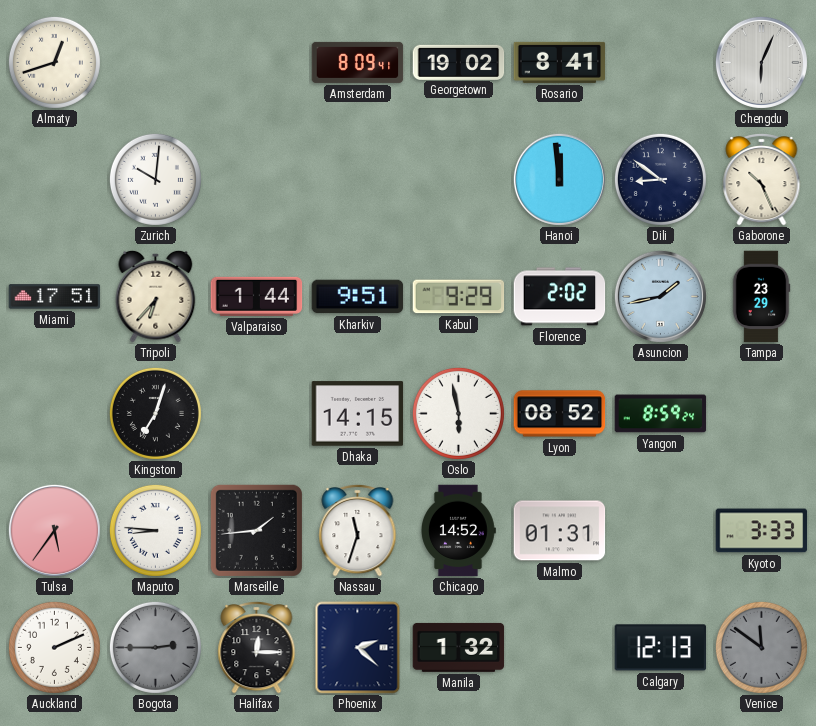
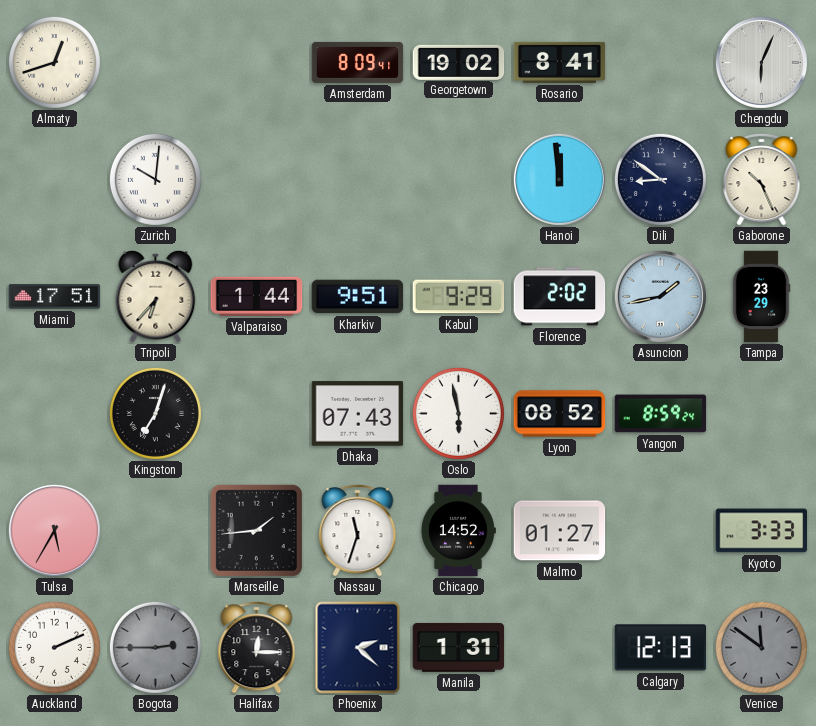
Dhaka: 14:15 -> 07:43
Tulsa: 5:36 -> 5:35
Maputo: 8:46 -> none
Malmo: 01:31 -> 01:27
Manila: 1:32 -> 1:31
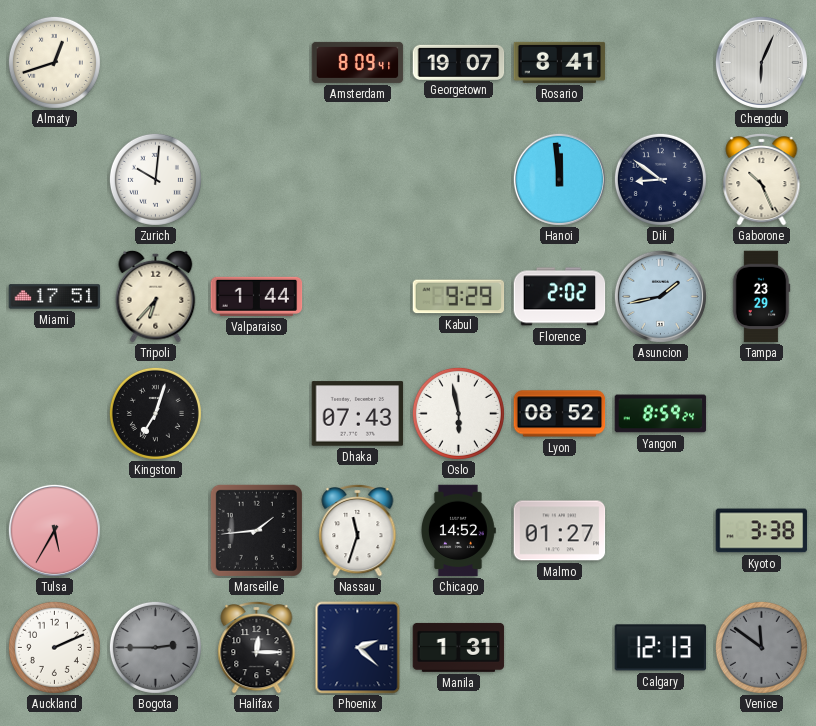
Georgetown: 19:02 -> 19:07
Kharkiv: 9:51 -> none
Kyoto: 3:33 -> 3:38
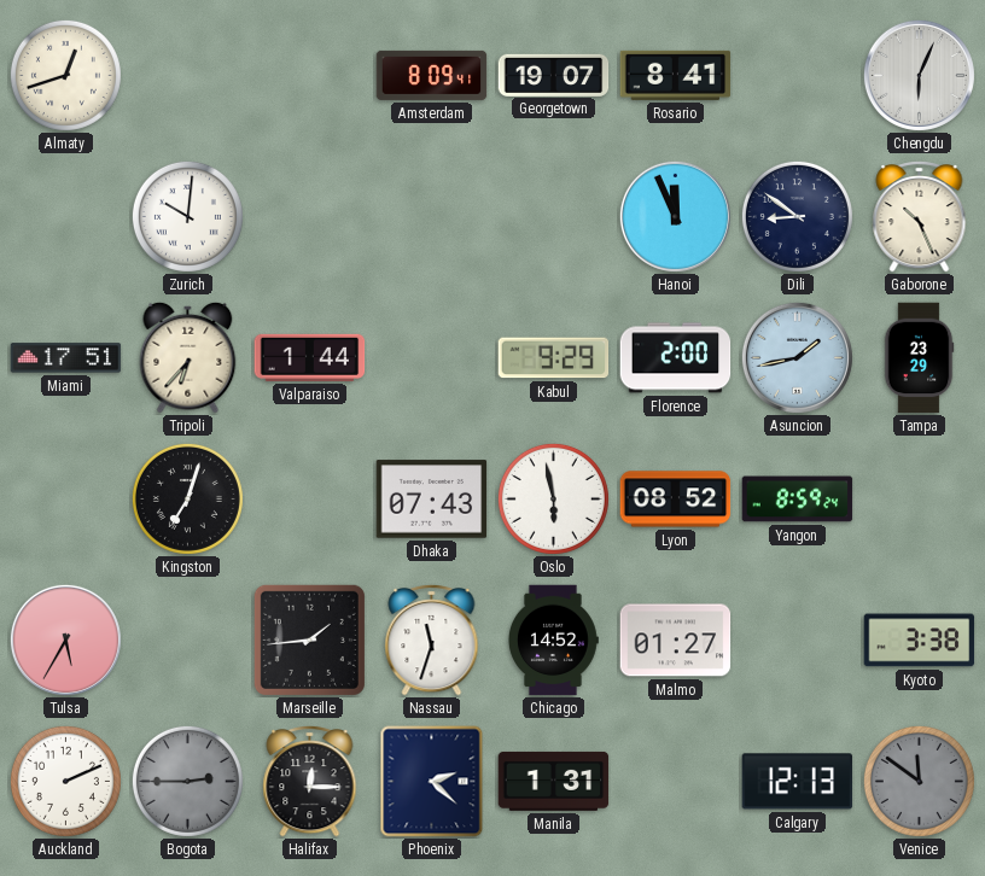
Hanoi: 11:59 -> 11:56
Florence: 2:02 -> 2:00
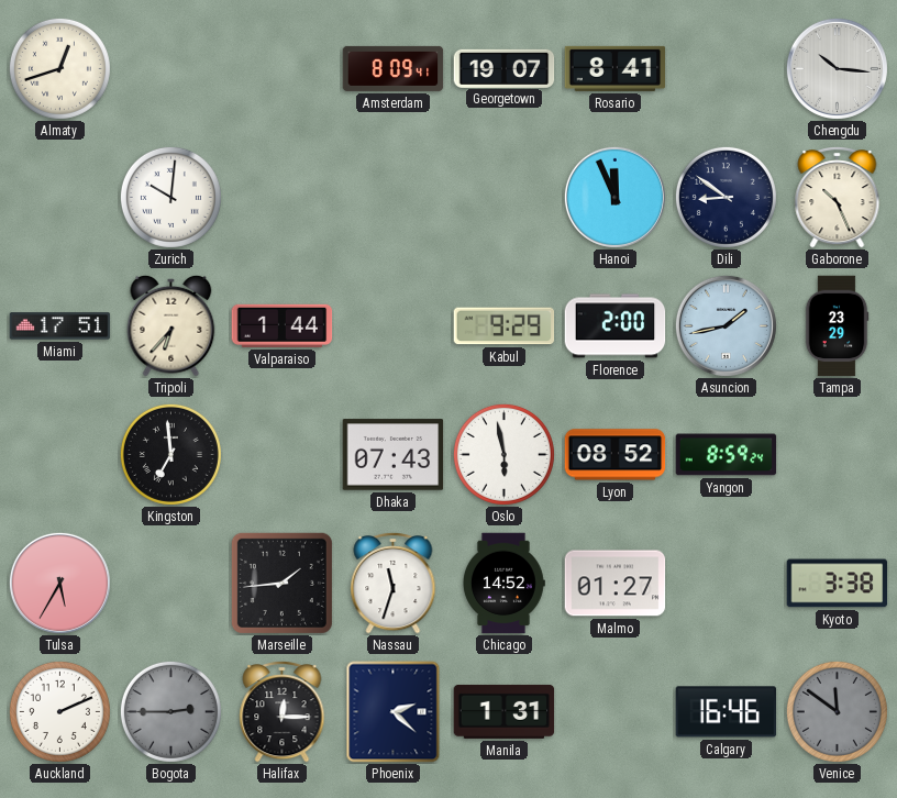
Chengdu: 6:04 -> 10:16
Kingston: 7:03 -> 6:59
Calgary: 12:13 -> 16:46
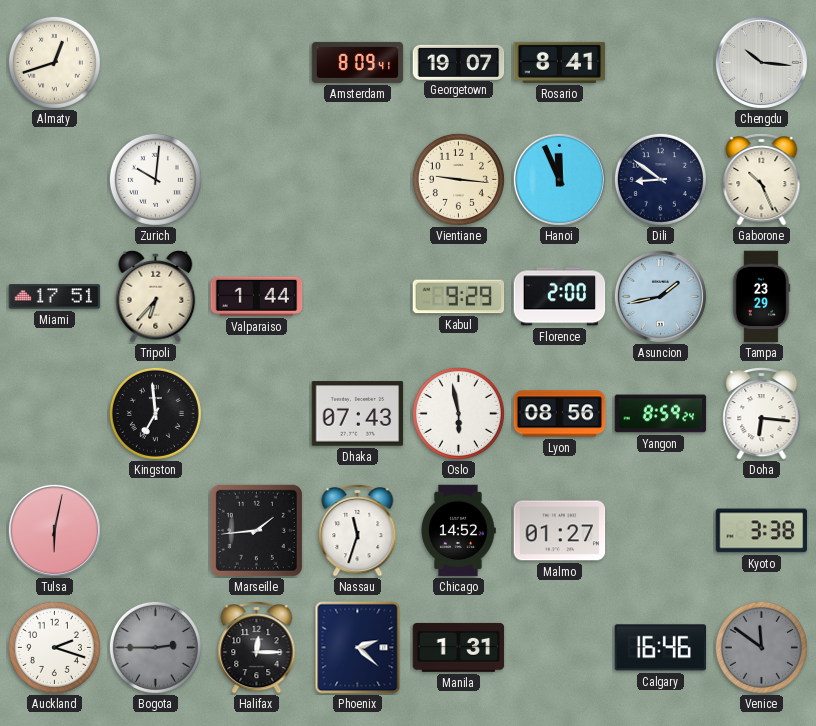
Vientiane: none -> 9:16
Lyon: 08:52 -> 08:56
Doha: none -> 6:16
Tulsa: 5:35 -> 6:02
Auckland: 2:11 -> 2:18
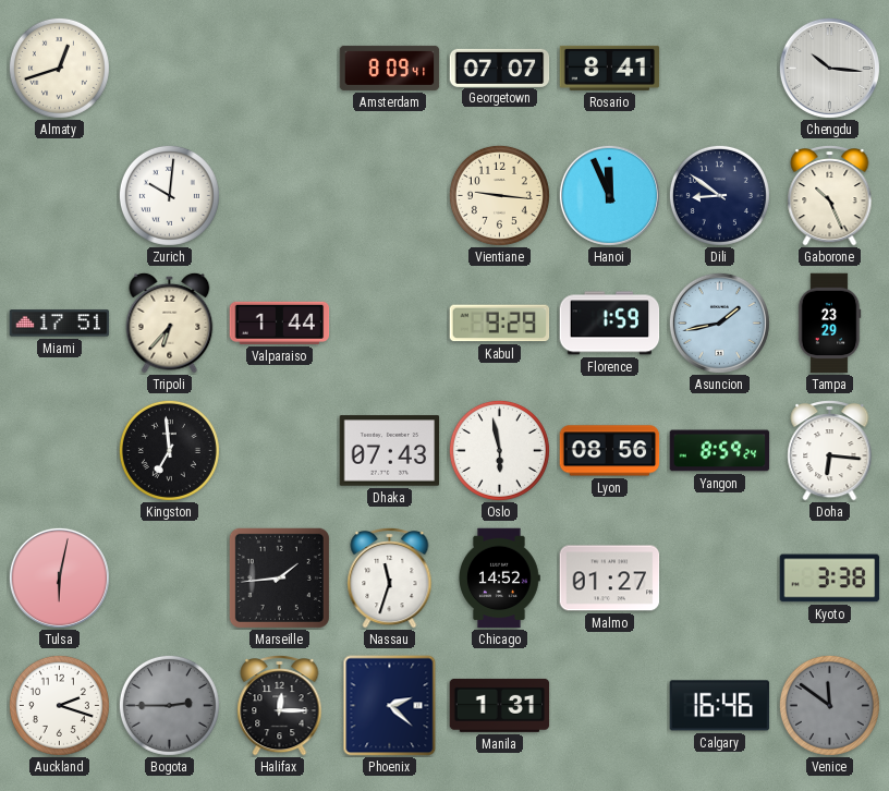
Georgetown: 19:07 -> 07:07
Florence: 2:00 -> 1:59
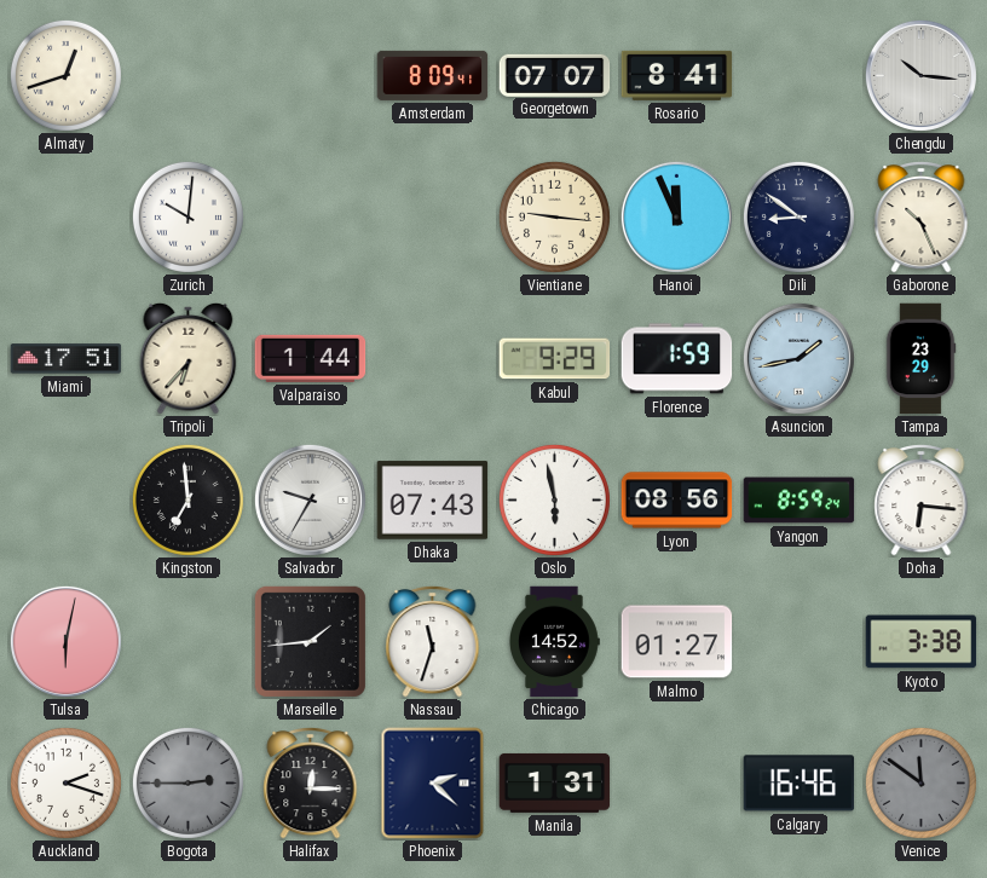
Salvador: none -> 9:35
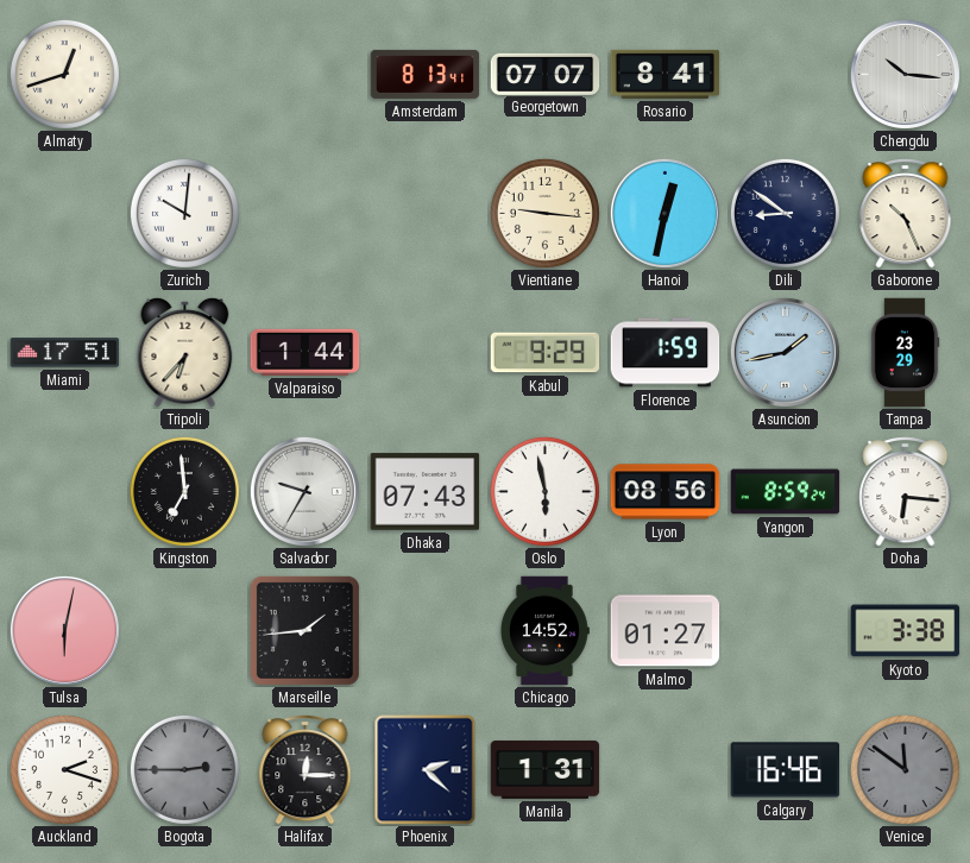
Amsterdam: 8:09 -> 8:13
Hanoi: 11:56 -> 12:32
Nassau: 11:33 -> none
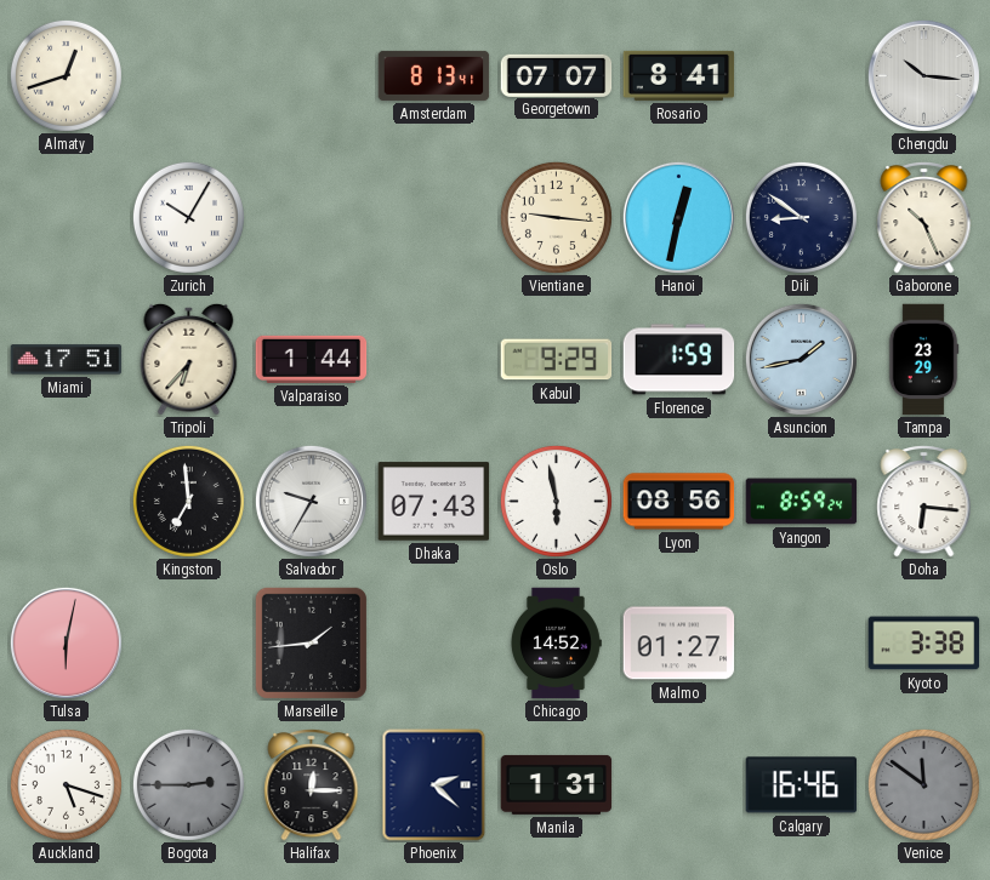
Zurich: 10:01 -> 10:05
Auckland: 2:18 -> 5:18
